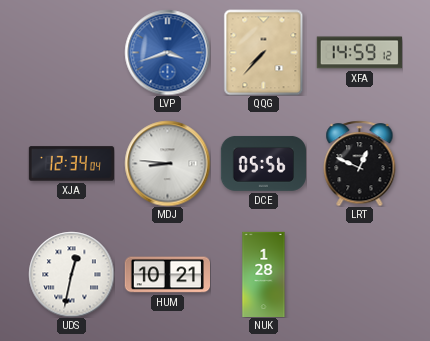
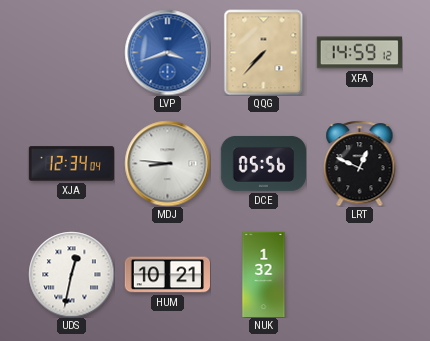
NUK: 1:28 -> 1:32
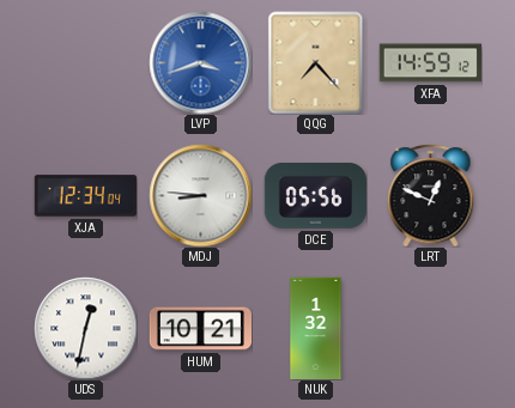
QQG: 7:37 -> 7:23
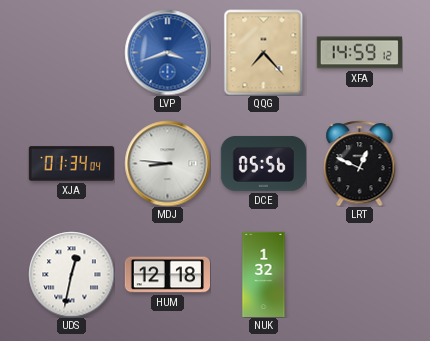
XJA: 12:34 -> 01:34
HUM: 10:21 -> 12:18
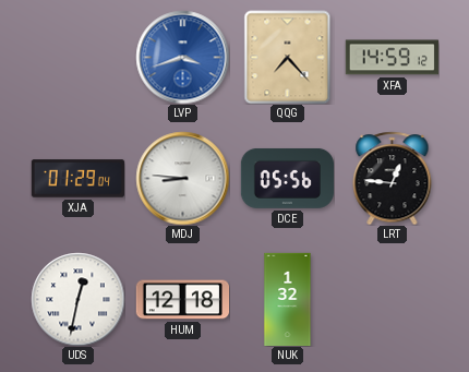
XJA: 01:34 -> 01:29
LRT: 12:49 -> 12:46
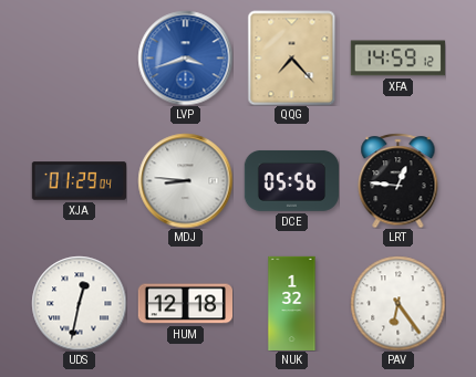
PAV: none -> 6:24
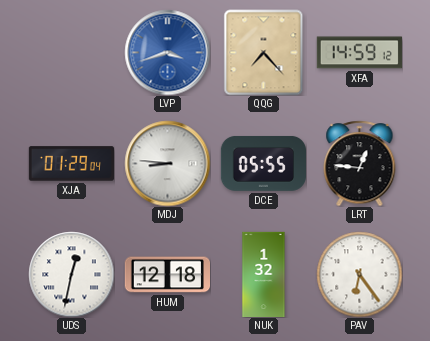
DCE: 05:56 -> 05:55
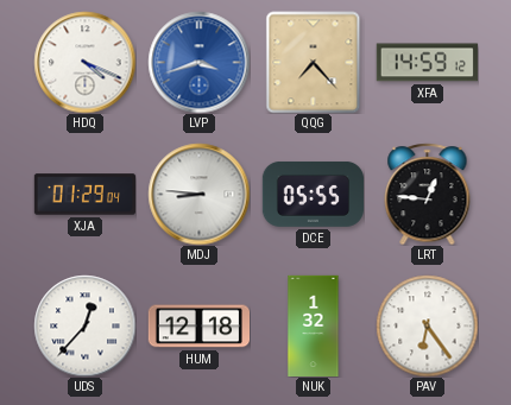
HDQ: none -> 4:19
UDS: 12:32 -> 12:37
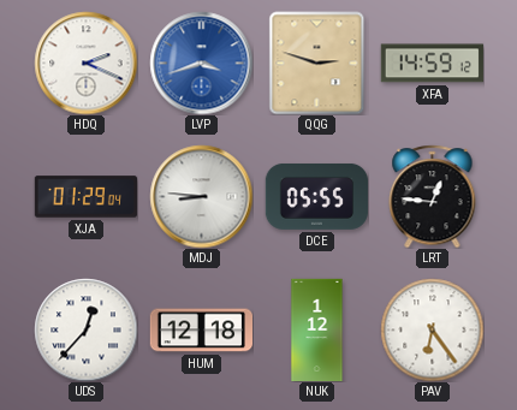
HDQ: 4:19 -> 2:19
QQG: 7:23 -> 2:48
NUK: 1:32 -> 1:12
